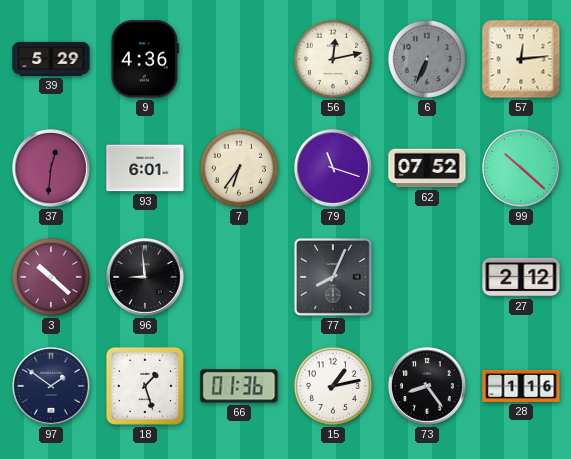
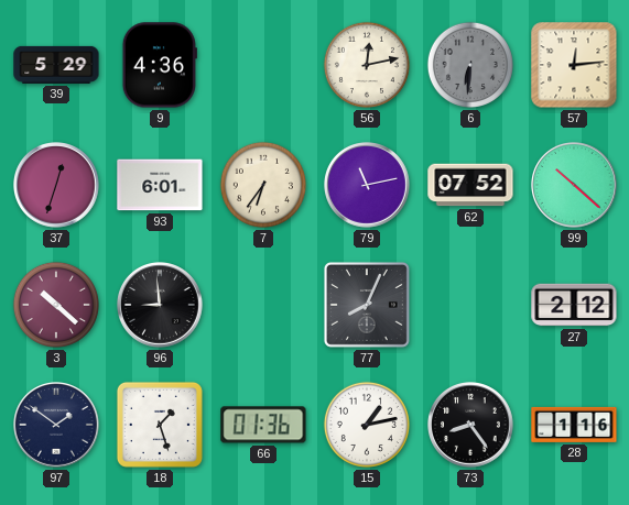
6: 6:34 -> 6:31
37: 12:31 -> 12:33
79: 11:18 -> 11:13
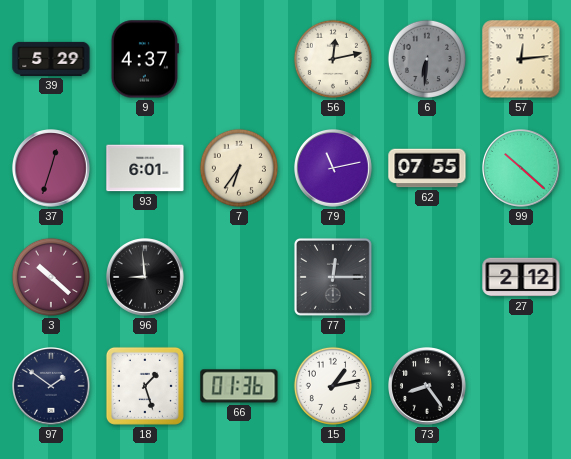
9: 4:36 -> 4:37
62: 07:52 -> 07:55
77: 8:04 -> 12:15
28: 1:16 -> none
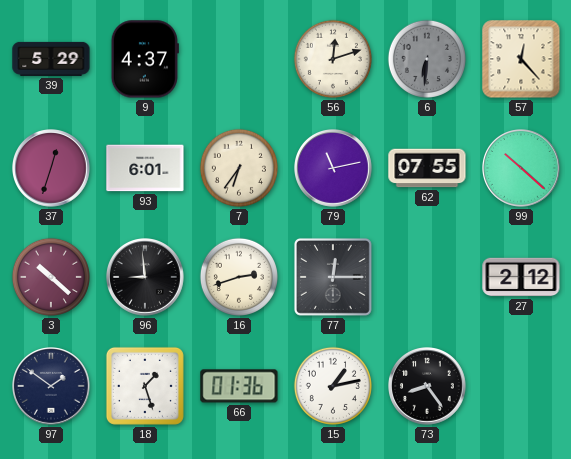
56: 12:13 -> 12:12
57: 12:14 -> 12:23
16: none -> 2:42
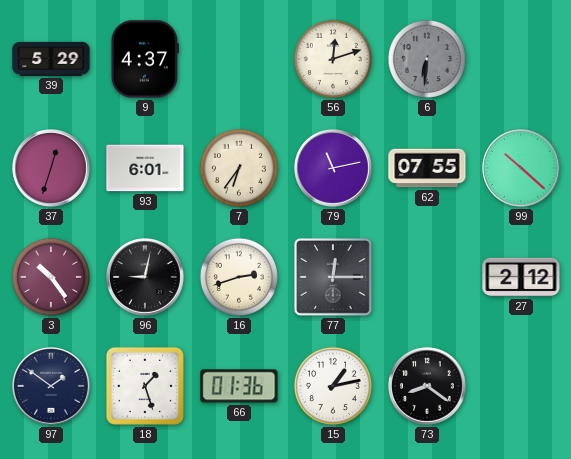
57: 12:23 -> none
3: 10:22 -> 10:24
96: 8:59 -> 9:02
73: 8:24 -> 8:21
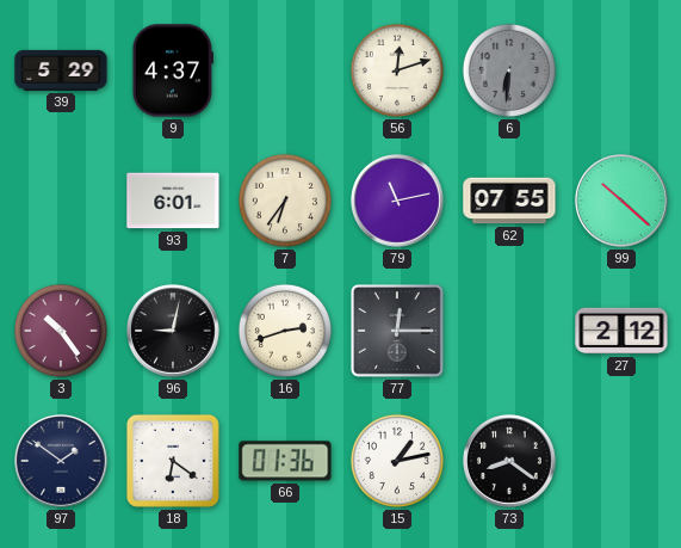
37: 12:33 -> none
18: 1:27 -> 6:21
